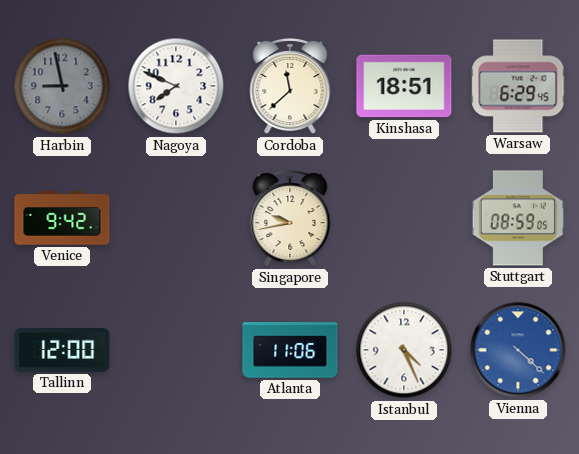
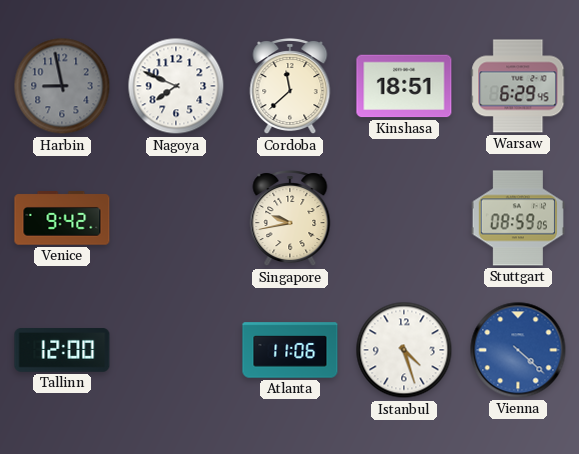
Istanbul: 4:26 -> 4:27
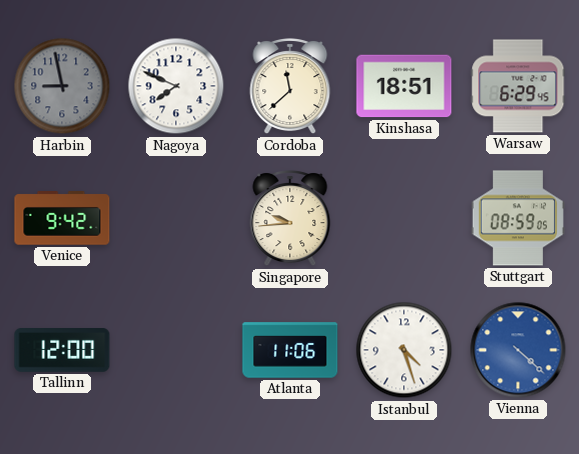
Singapore: 9:43 -> 9:44
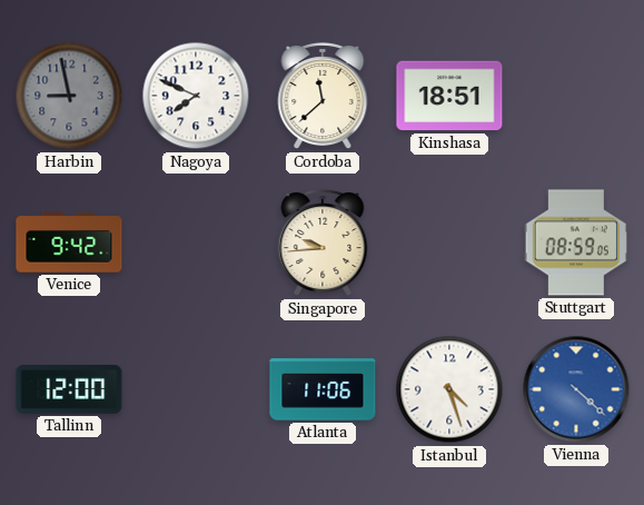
Warsaw: 6:29 -> none
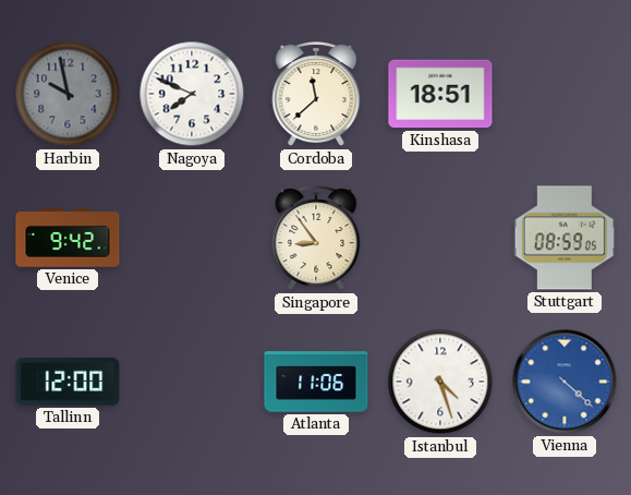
Harbin: 8:58 -> 9:58
Singapore: 9:44 -> 8:54
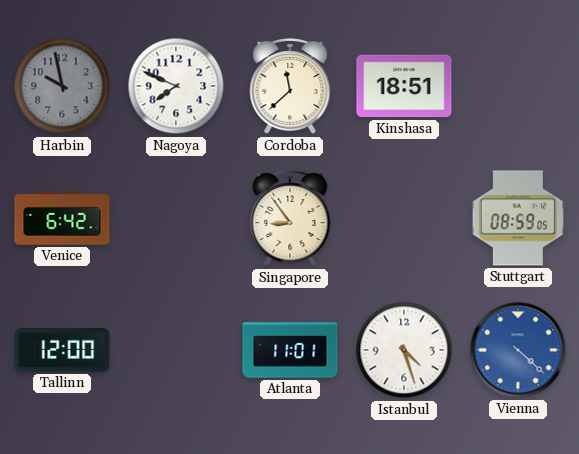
Venice: 9:42 -> 6:42
Atlanta: 11:06 -> 11:01
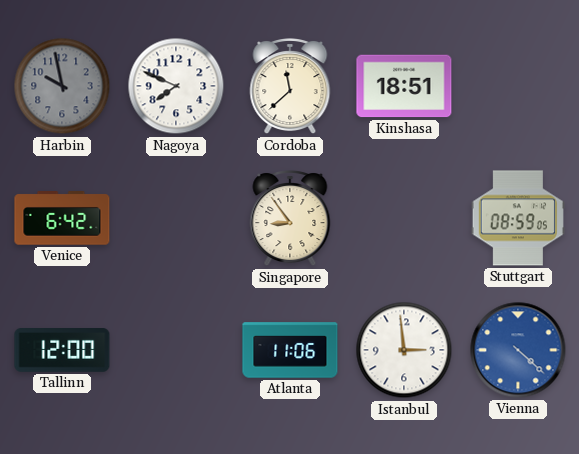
Atlanta: 11:01 -> 11:06
Istanbul: 4:27 -> 2:59
